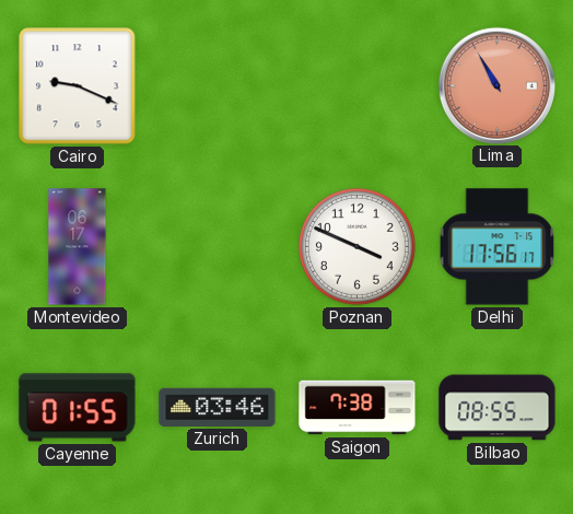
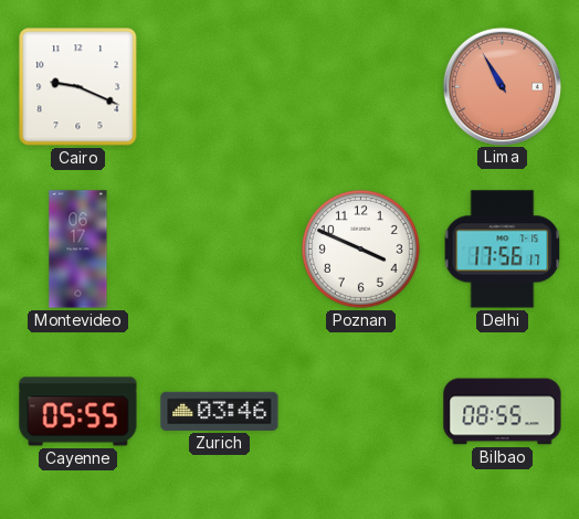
Cayenne: 01:55 -> 05:55
Saigon: 7:38 -> none
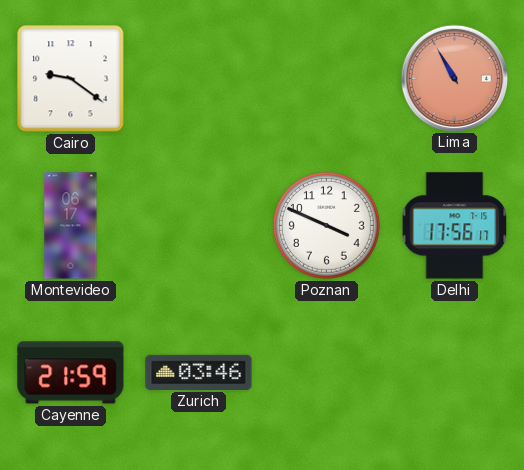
Cairo: 9:19 -> 9:21
Cayenne: 05:55 -> 21:59
Bilbao: 08:55 -> none
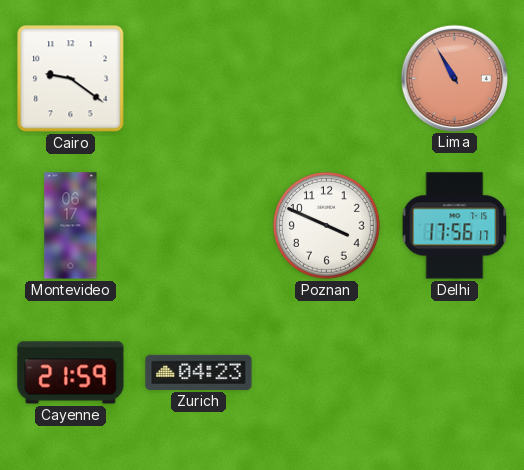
Zurich: 03:46 -> 04:23
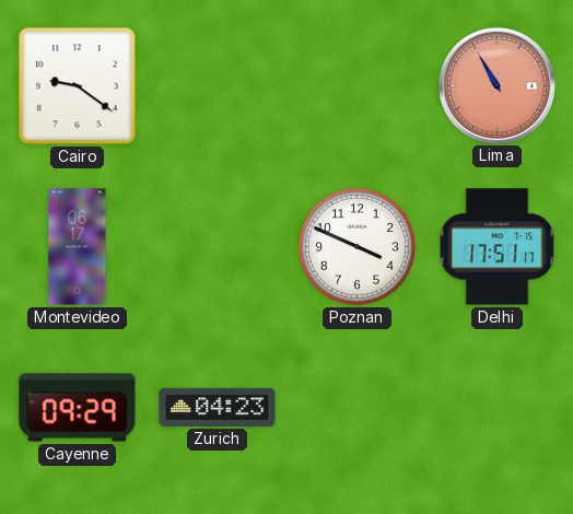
Delhi: 17:56 -> 17:51
Cayenne: 21:59 -> 09:29
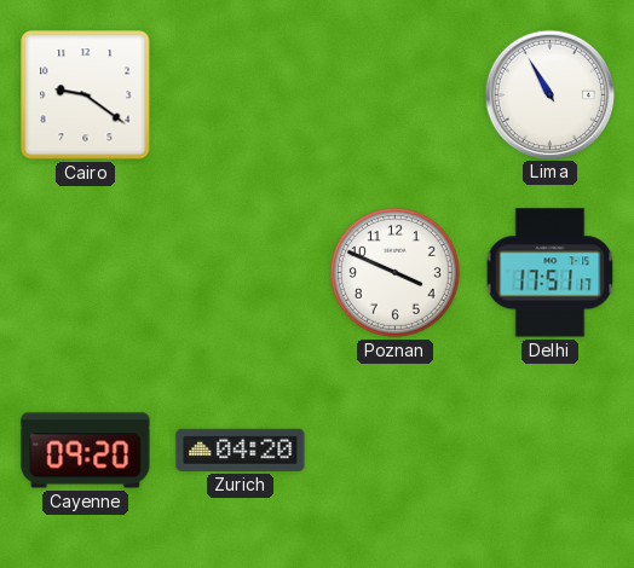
Lima dial: salmon -> white
Montevideo: 06:17 -> none
Cayenne: 09:29 -> 09:20
Zurich: 04:23 -> 04:20
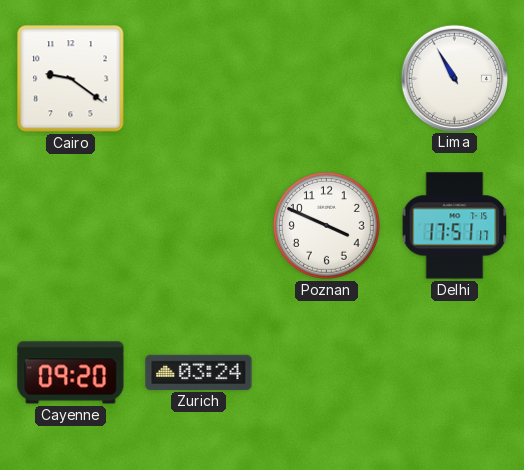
Zurich: 04:20 -> 03:24
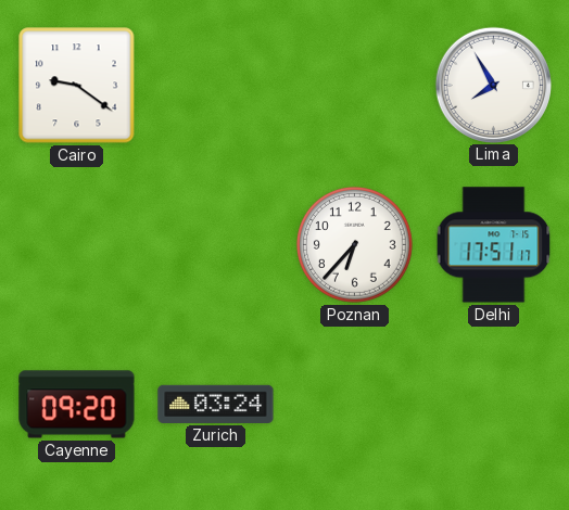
Lima: 10:55 -> 7:55
Poznan: 3:49 -> 6:37
